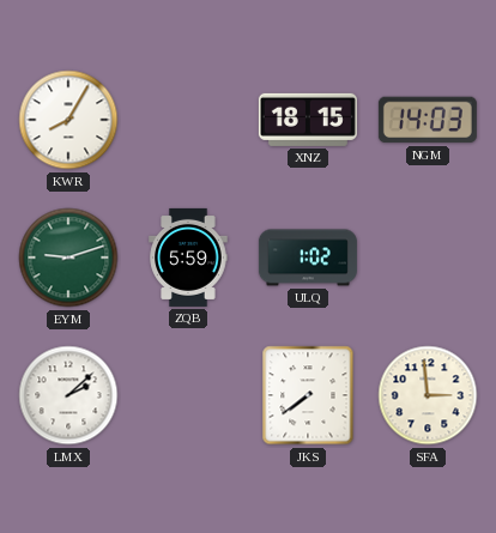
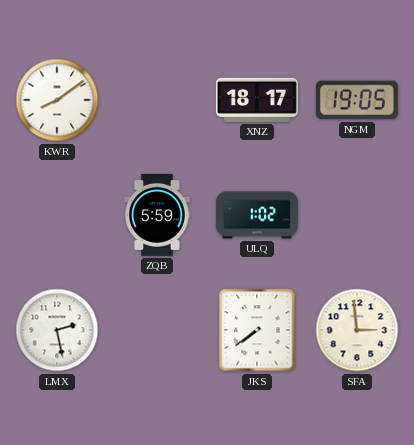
KWR: 8:05 -> 8:09
XNZ: 18:15 -> 18:17
NGM: 14:03 -> 19:05
EYM: 9:12 -> none
LMX: 2:08 -> 2:28
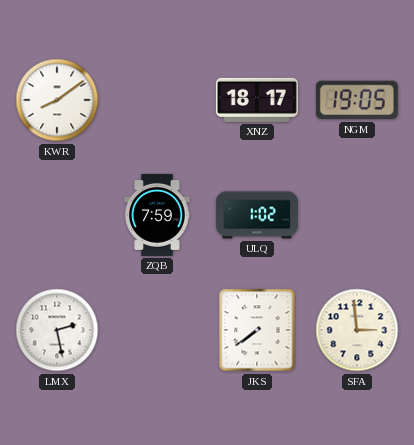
ZQB: 5:59 -> 7:59
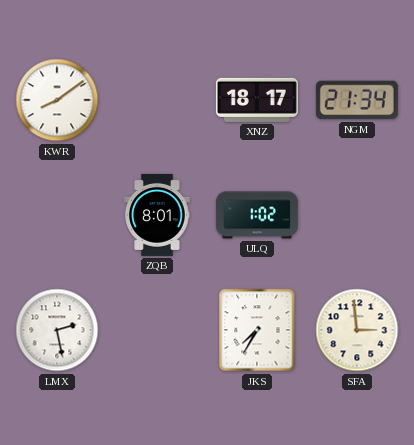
NGM: 19:05 -> 21:34
ZQB: 7:59 -> 8:01
JKS: 7:39 -> 7:35
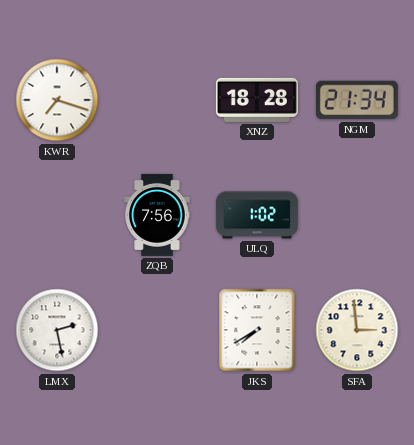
KWR: 8:09 -> 7:18
XNZ: 18:17 -> 18:28
ZQB: 8:01 -> 7:56
JKS: 7:35 -> 7:40
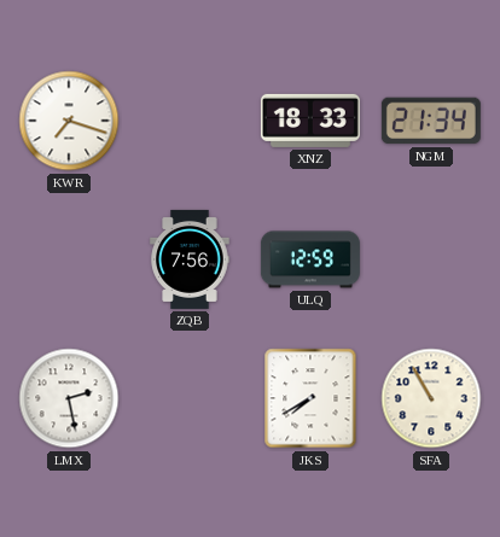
XNZ: 18:28 -> 18:33
ULQ: 1:02 -> 12:59
SFA: 2:59 -> 10:55
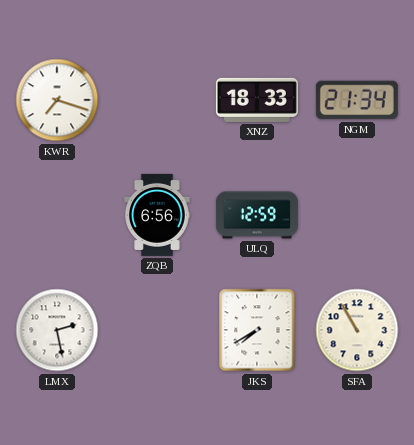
ZQB: 7:56 -> 6:56
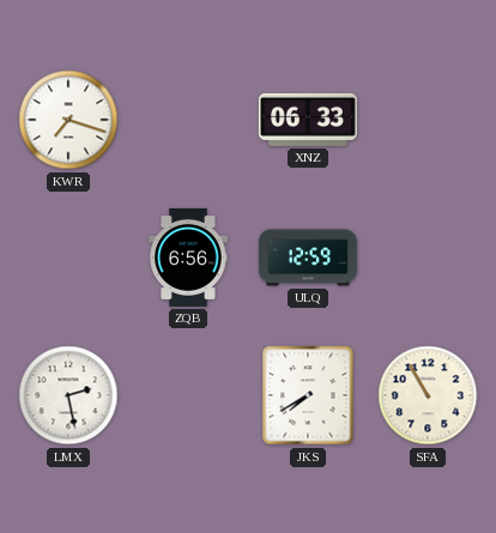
XNZ: 18:33 -> 06:33
NGM: 21:34 -> none
